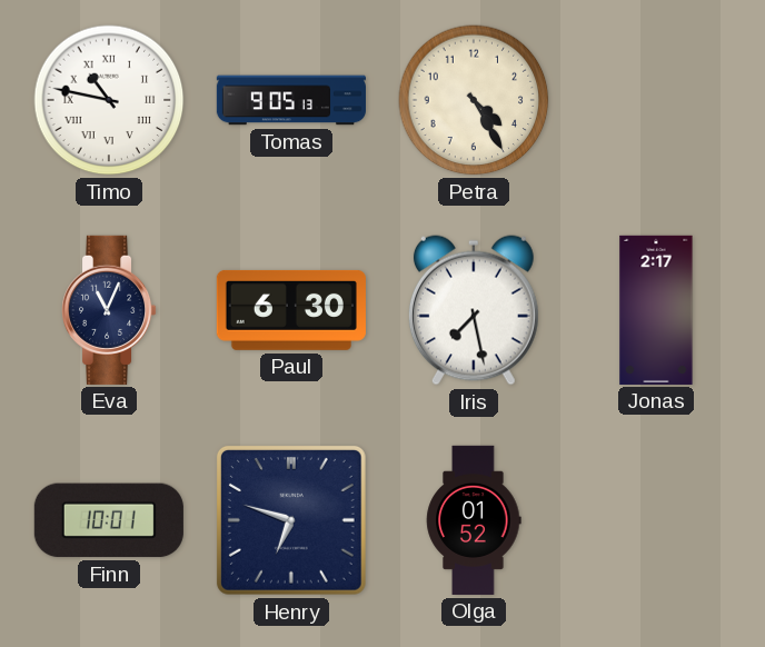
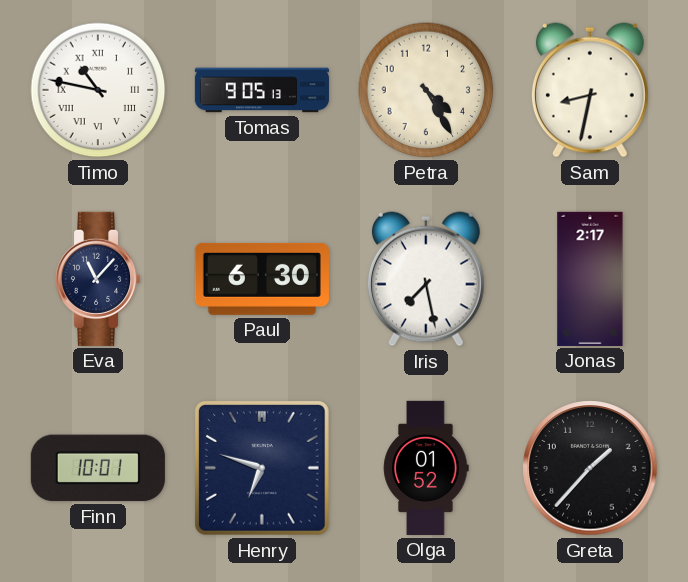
Sam: none -> 8:32
Eva: 11:04 -> 11:07
Greta: none -> 1:37
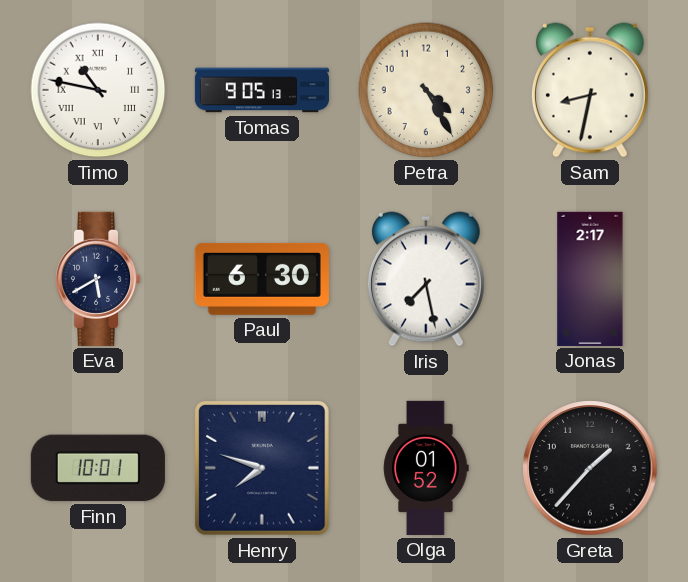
Eva: 11:07 -> 5:40
Henry: 6:48 -> 7:48
